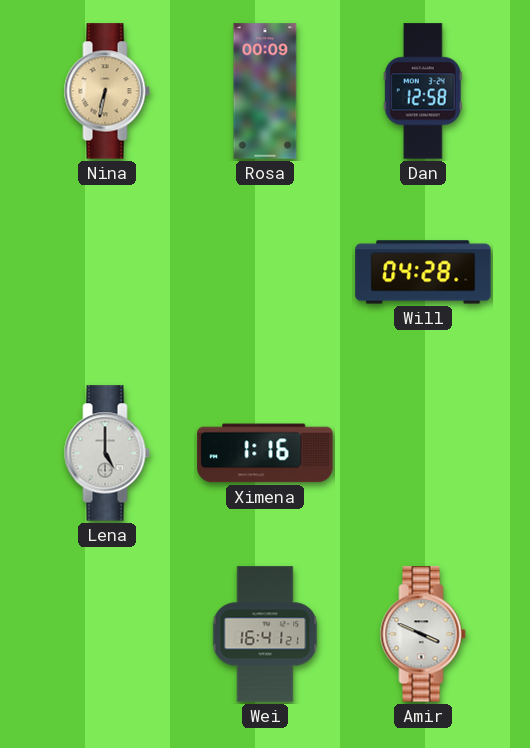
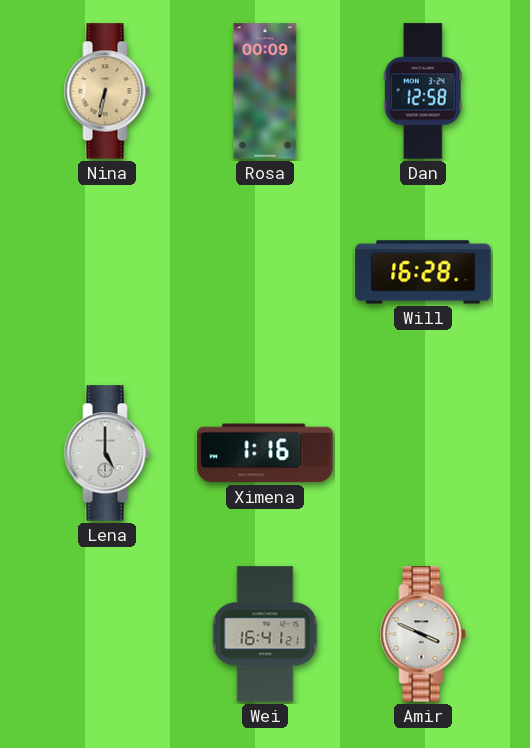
Will: 04:28 -> 16:28
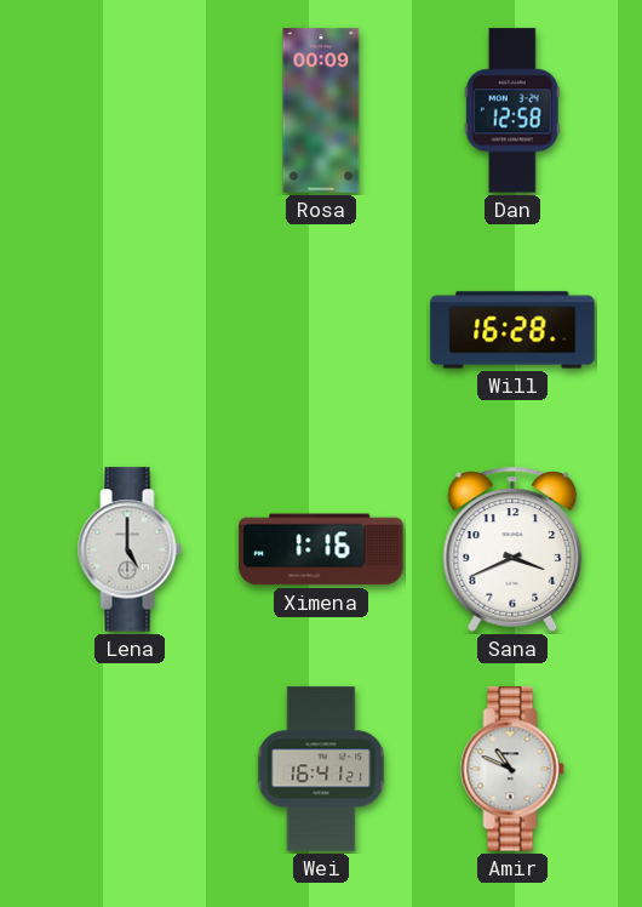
Nina: 6:32 -> none
Sana: none -> 3:41
Amir: 3:49 -> 10:49
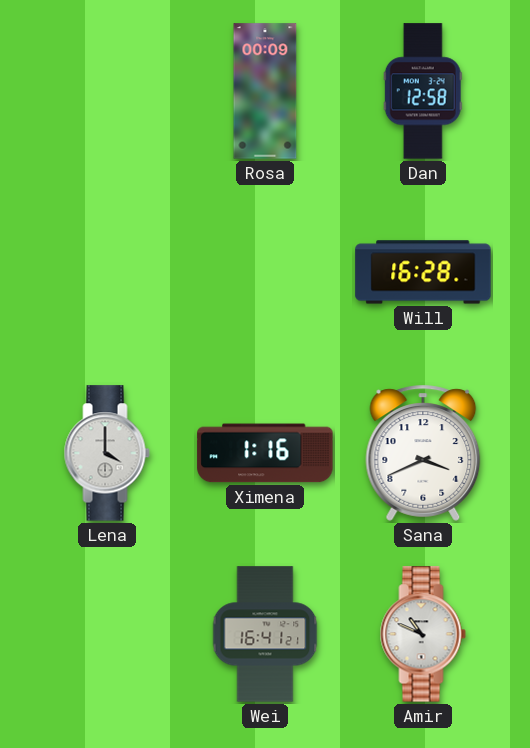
Lena: 5:00 -> 4:00
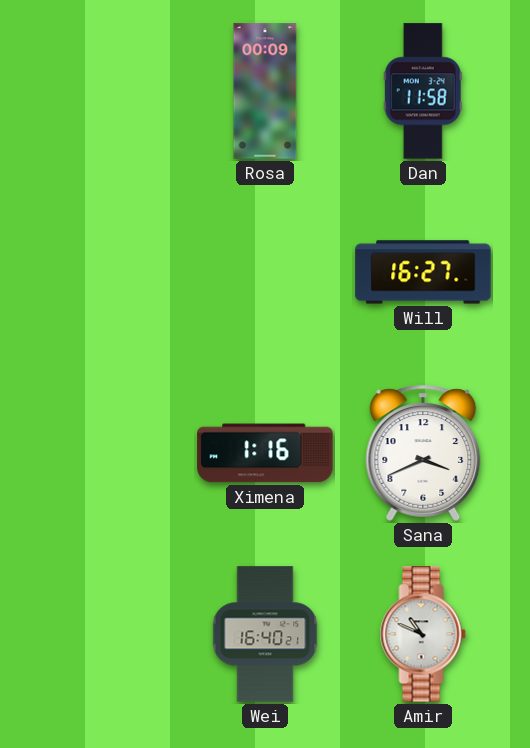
Dan: 12:58 -> 11:58
Will: 16:28 -> 16:27
Lena: 4:00 -> none
Wei: 16:41 -> 16:40
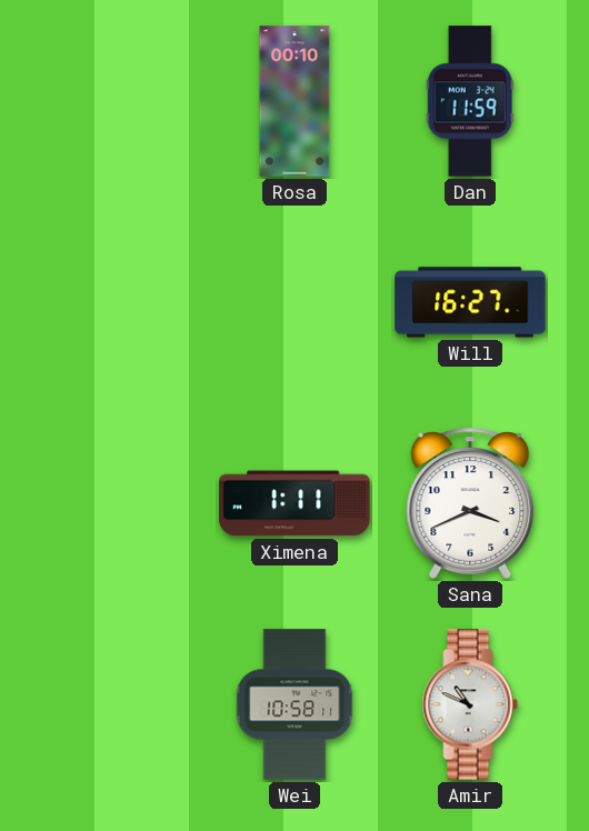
Rosa: 00:09 -> 00:10
Dan: 11:58 -> 11:59
Ximena: 1:16 -> 1:11
Wei: 16:40 -> 10:58
